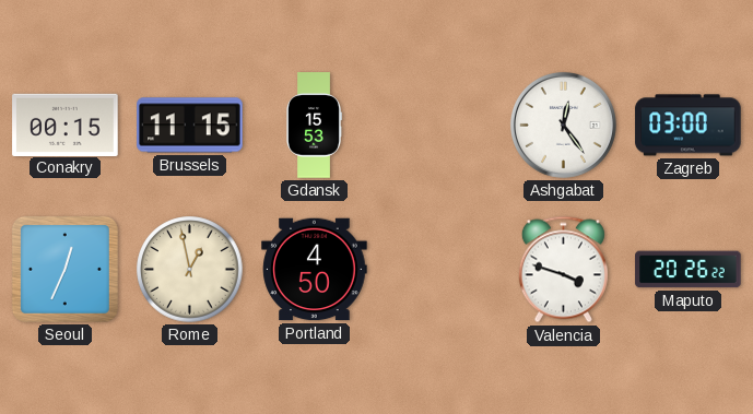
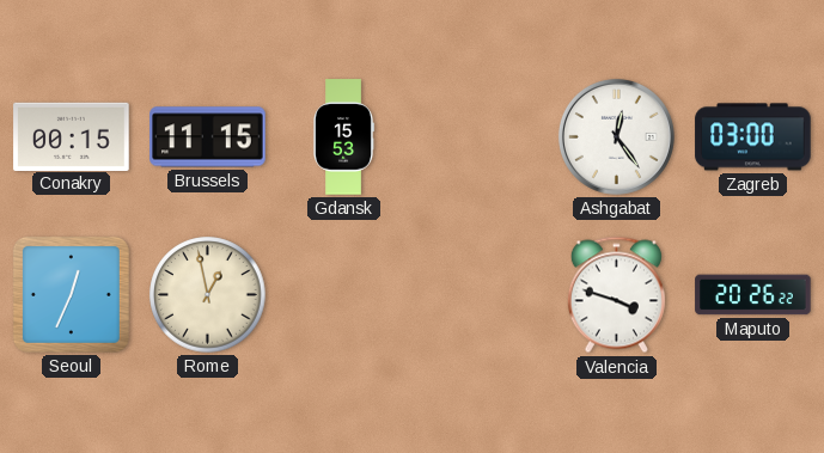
Portland: 4:50 -> none
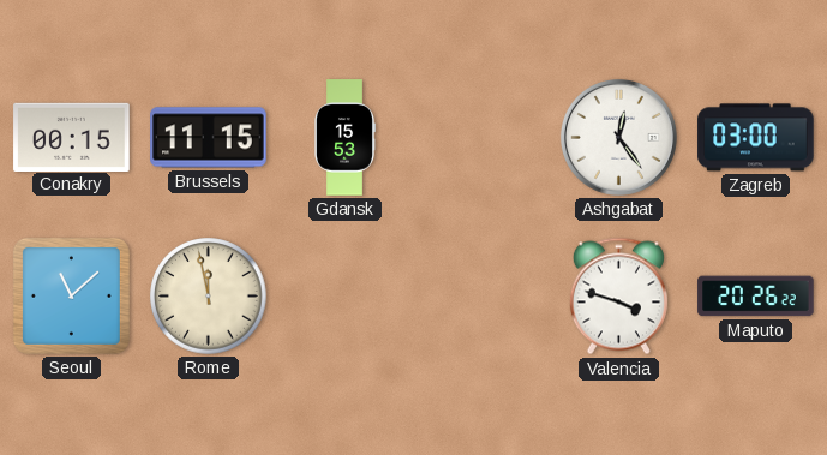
Seoul: 12:34 -> 11:08
Rome: 12:58 -> 11:58
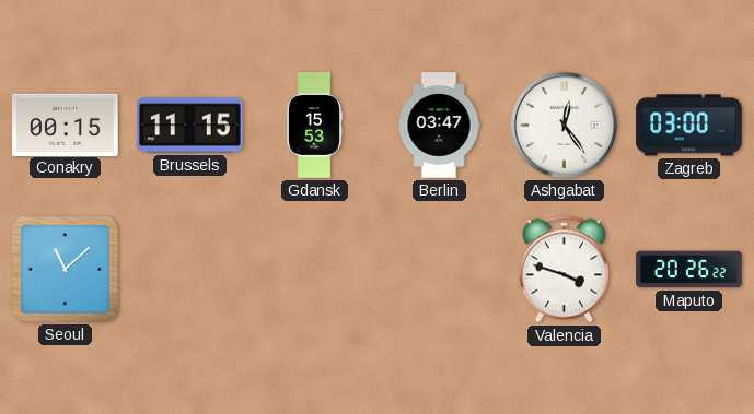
Berlin: none -> 03:47
Rome: 11:58 -> none
